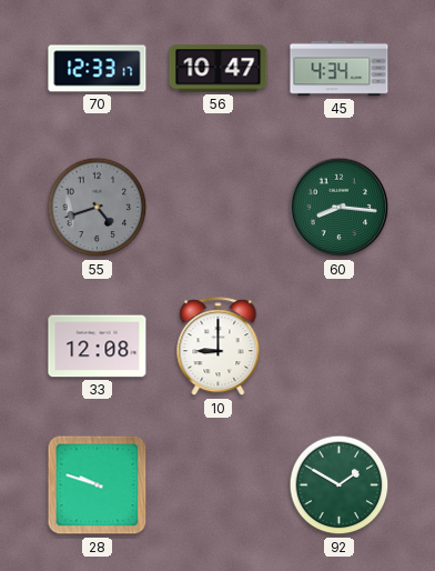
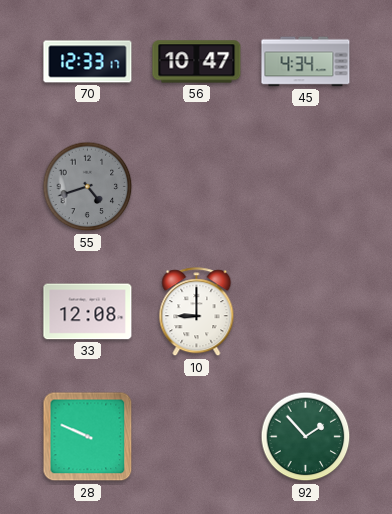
60: 8:16 -> none
28: 9:48 -> 9:49
92: 1:50 -> 1:53
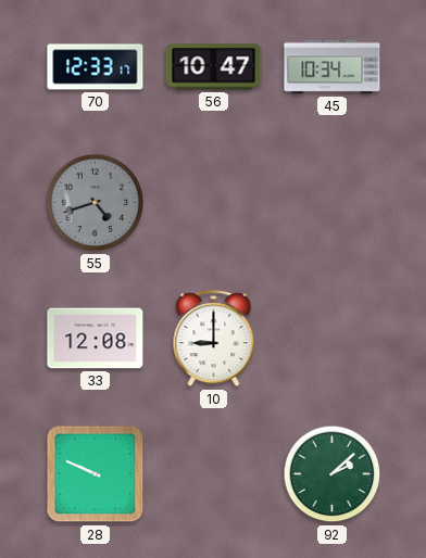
45: 4:34 -> 10:34
92: 1:53 -> 2:08
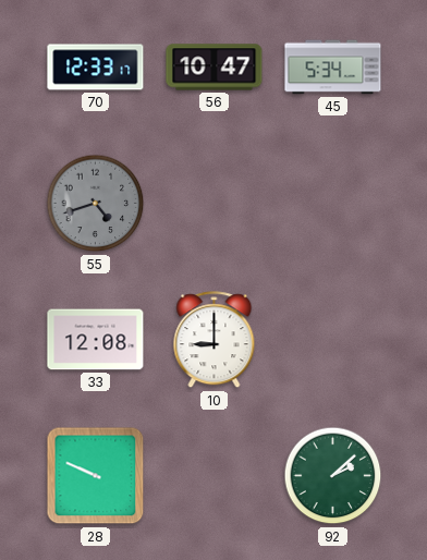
45: 10:34 -> 5:34
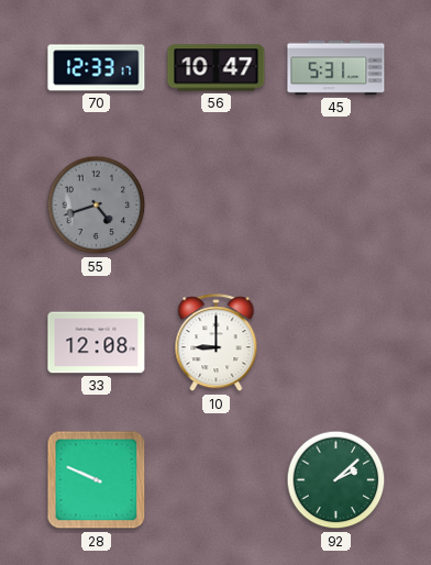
45: 5:34 -> 5:31
